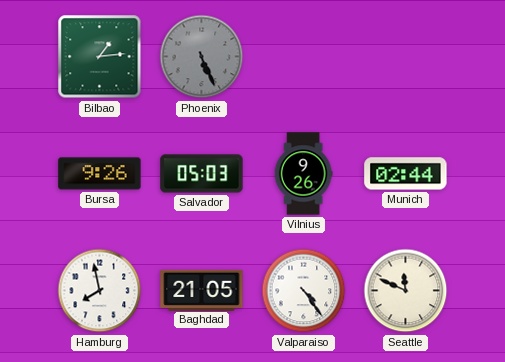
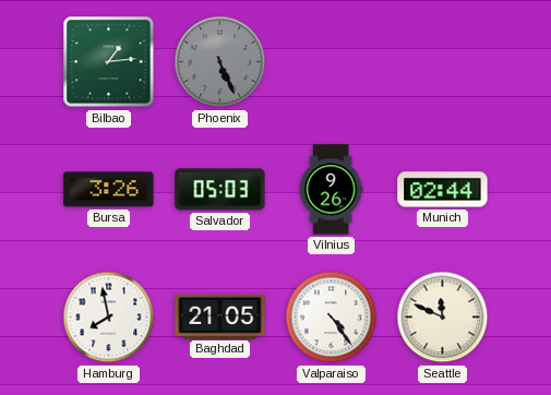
Bursa: 9:26 -> 3:26
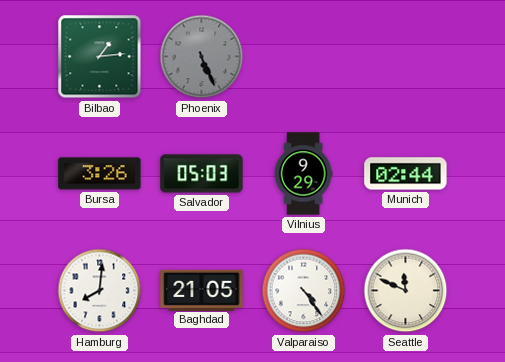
Vilnius: 9:26 -> 9:29
Hamburg: 7:58 -> 8:01
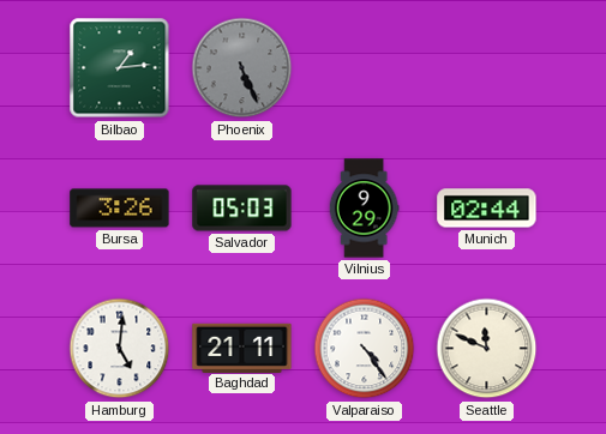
Hamburg: 8:01 -> 5:01
Baghdad: 21:05 -> 21:11
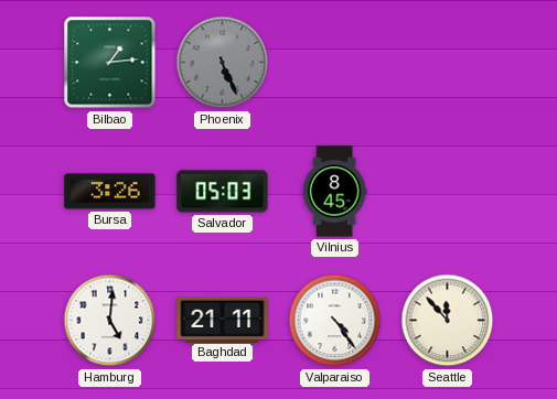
Vilnius: 9:29 -> 8:45
Munich: 02:44 -> none
Seattle: 11:49 -> 11:53
